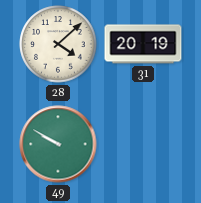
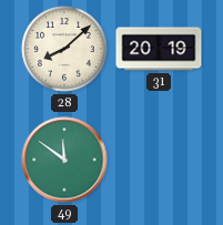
28: 4:08 -> 8:08
49: 9:50 -> 11:51
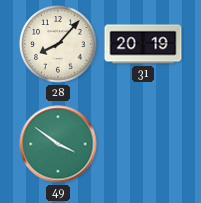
28: 8:08 -> 8:07
49: 11:51 -> 3:51
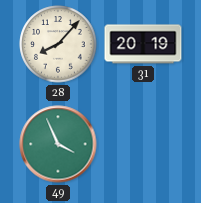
49: 3:51 -> 3:56
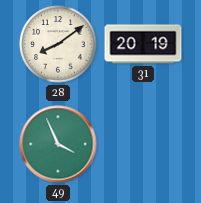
28: 8:07 -> 8:09
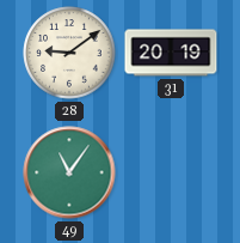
28: 8:09 -> 9:09
49: 3:56 -> 11:06
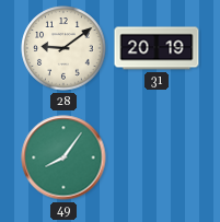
49: 11:06 -> 8:06
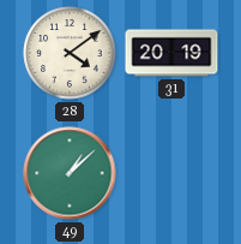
28: 9:09 -> 4:09
49: 8:06 -> 1:08
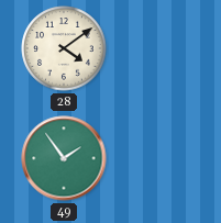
31: 20:19 -> none
49: 1:08 -> 1:54
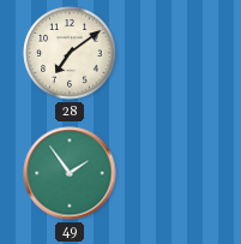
28: 4:09 -> 7:09
